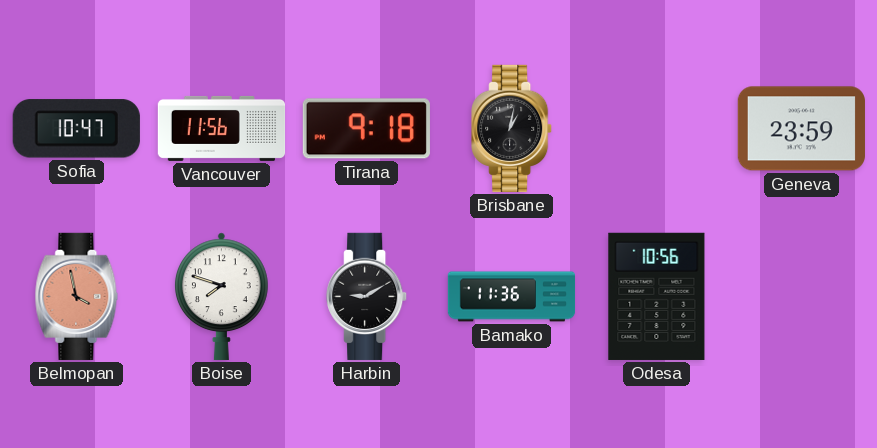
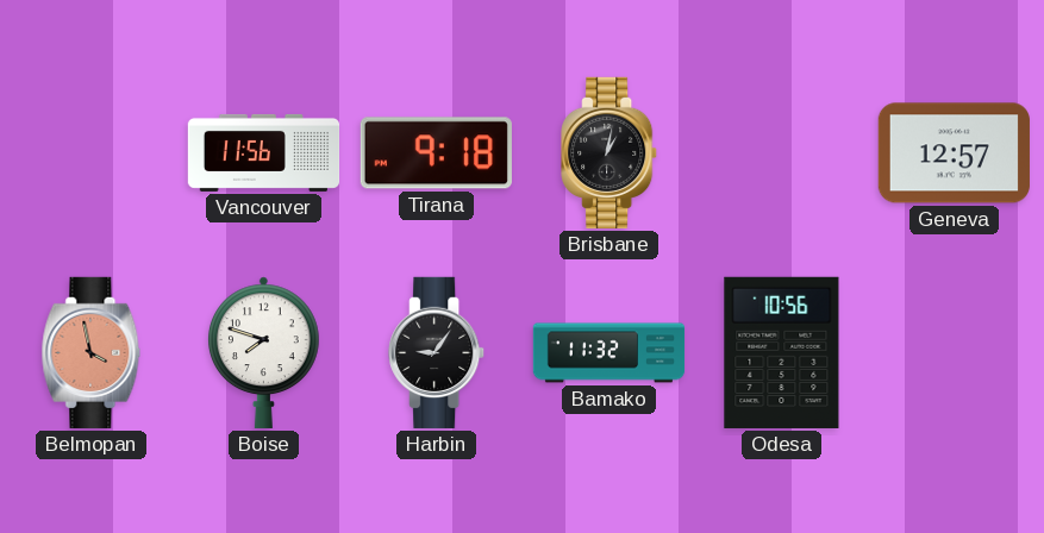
Sofia: 10:47 -> none
Geneva: 23:59 -> 12:57
Harbin: 9:10 -> 9:06
Bamako: 11:36 -> 11:32
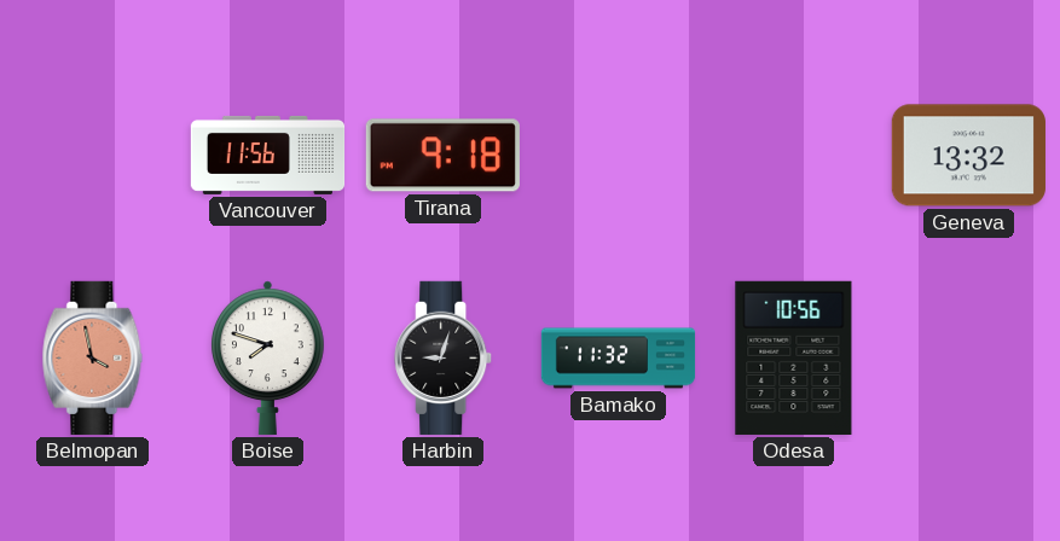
Brisbane: 1:02 -> none
Geneva: 12:57 -> 13:32
Harbin: 9:06 -> 9:03
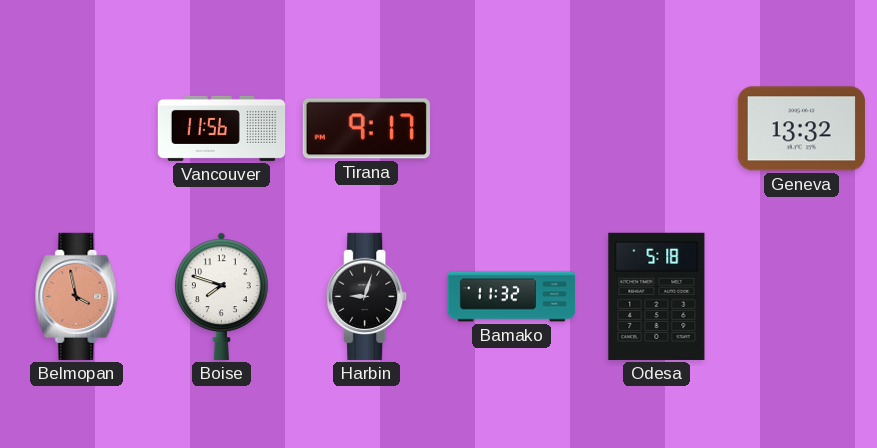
Tirana: 9:18 -> 9:17
Odesa: 10:56 -> 5:18
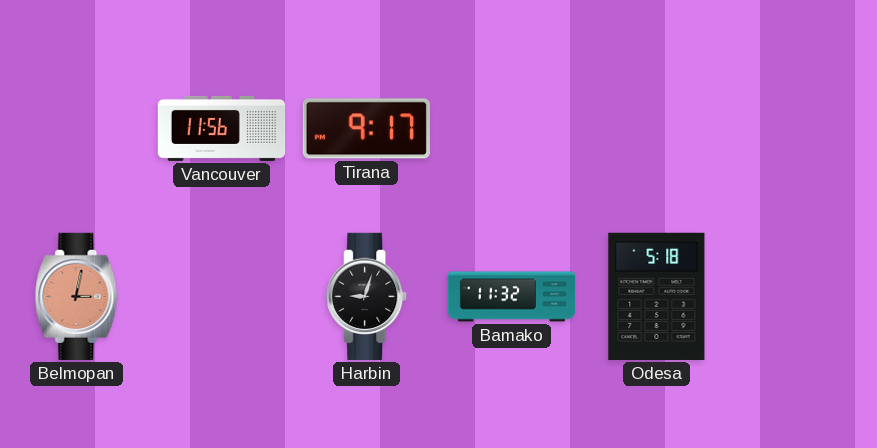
Geneva: 13:32 -> none
Belmopan: 3:58 -> 3:02
Boise: 7:48 -> none
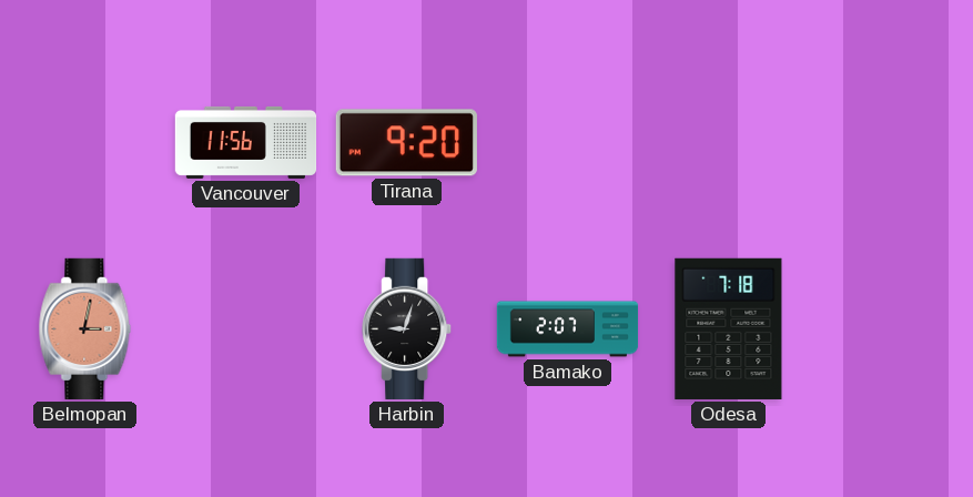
Tirana: 9:17 -> 9:20
Bamako: 11:32 -> 2:07
Odesa: 5:18 -> 7:18
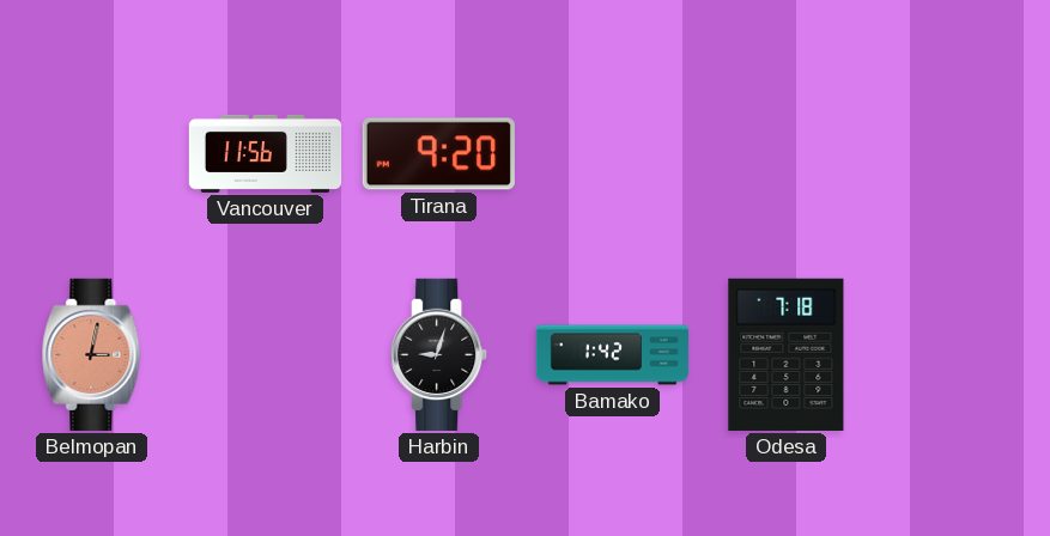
Bamako: 2:07 -> 1:42
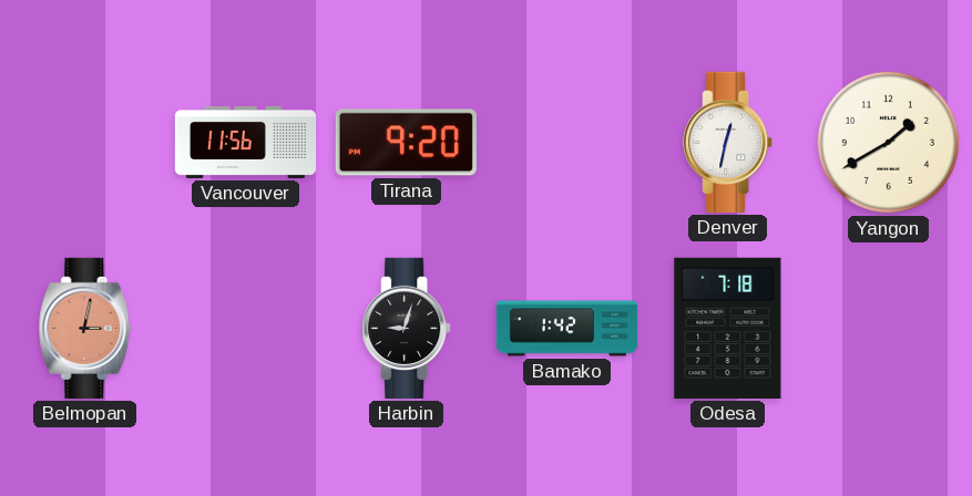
Denver: none -> 12:32
Yangon: none -> 1:40
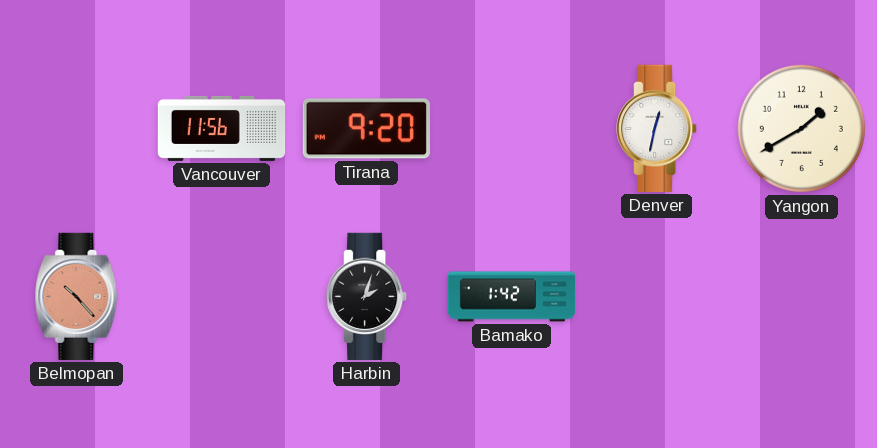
Belmopan: 3:02 -> 10:23
Harbin: 9:03 -> 2:03
Odesa: 7:18 -> none
